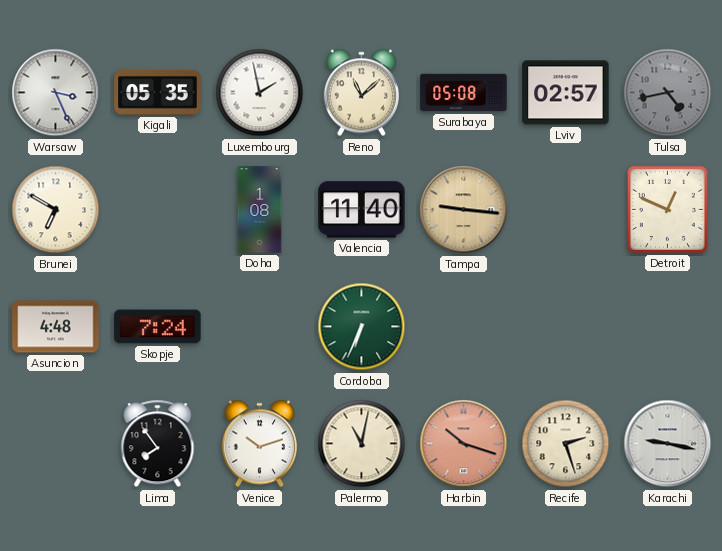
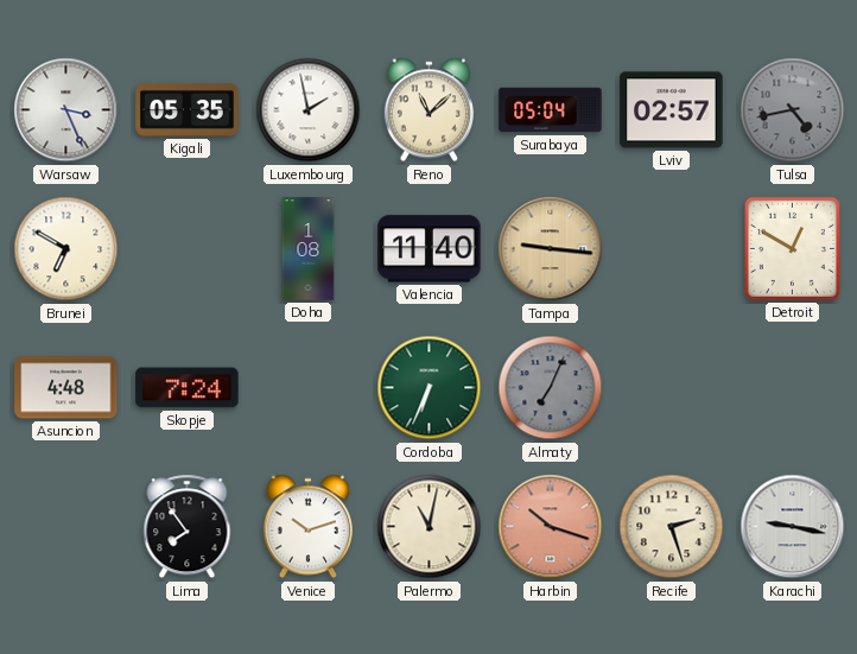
Surabaya: 05:08 -> 05:04
Detroit: 12:49 -> 12:50
Almaty: none -> 7:04
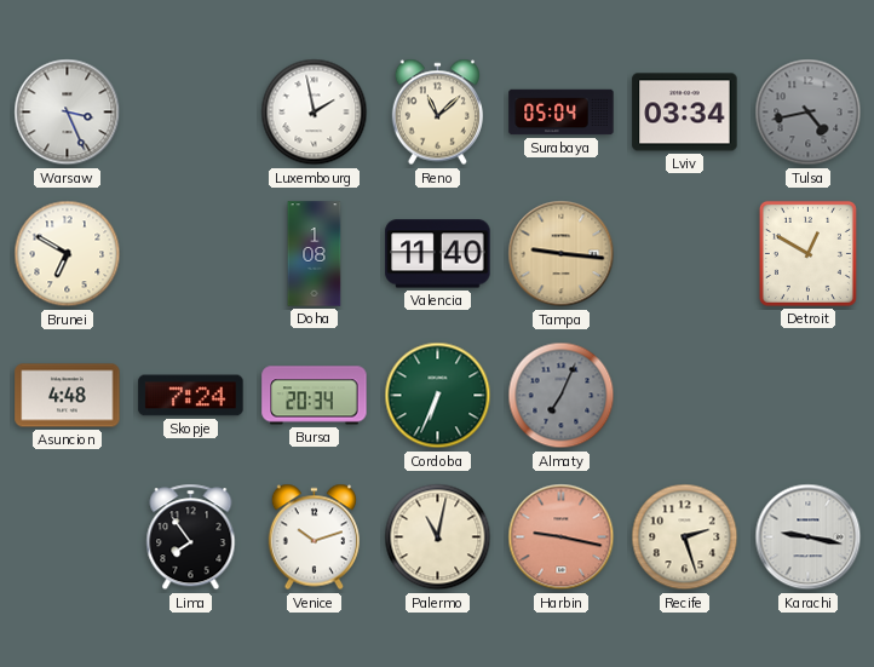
Kigali: 05:35 -> none
Lviv: 02:57 -> 03:34
Bursa: none -> 20:34
Harbin: 10:18 -> 9:17
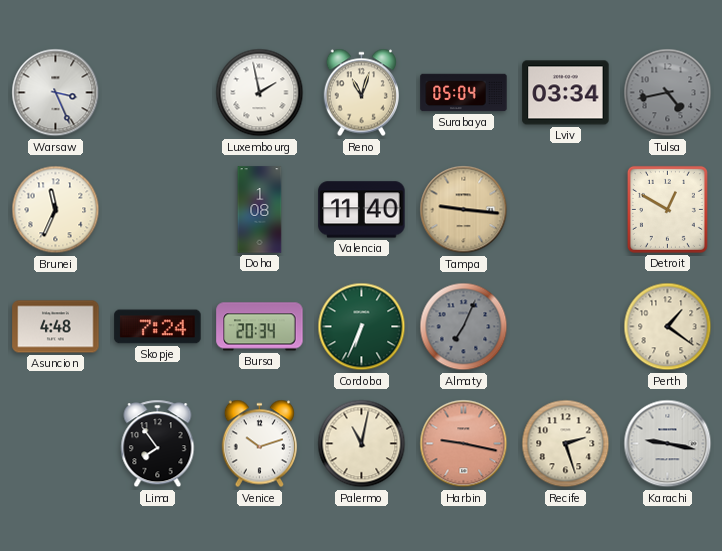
Reno: 11:08 -> 11:03
Brunei: 6:50 -> 11:34
Perth: none -> 1:21
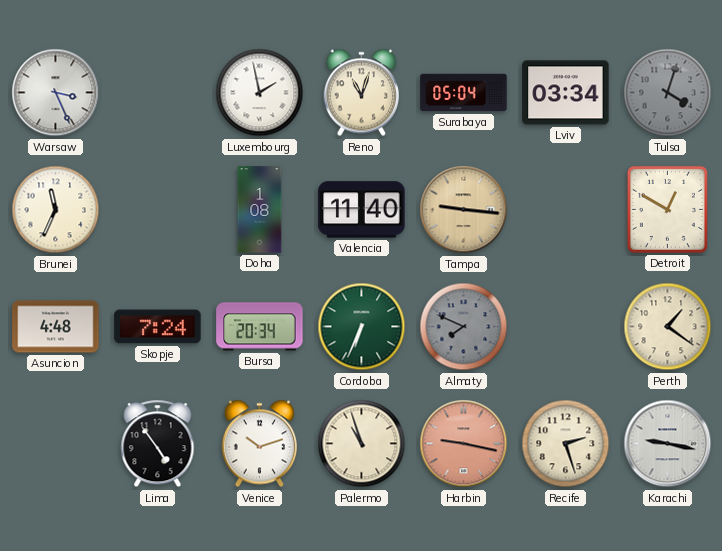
Tulsa: 4:43 -> 4:03
Almaty: 7:04 -> 7:49
Lima: 7:54 -> 4:54
Palermo: 11:02 -> 10:57
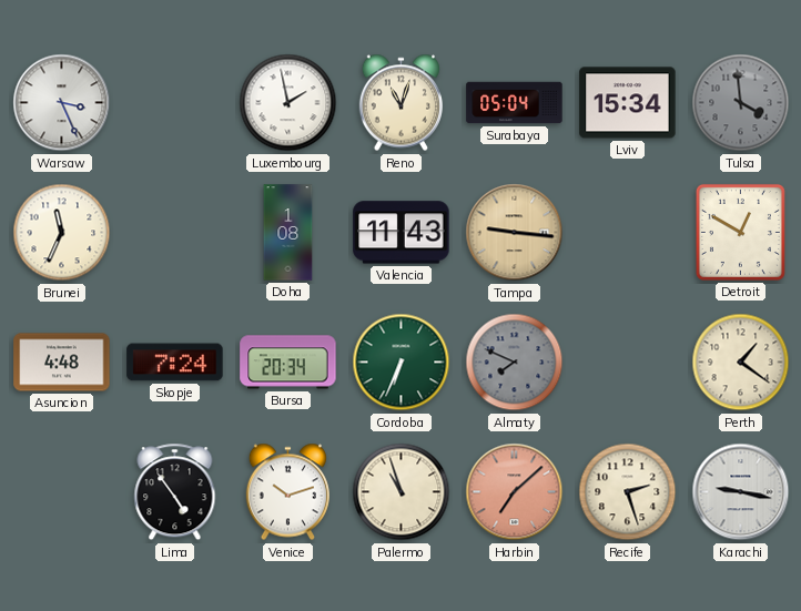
Lviv: 03:34 -> 15:34
Tulsa: 4:03 -> 3:59
Valencia: 11:40 -> 11:43
Harbin: 9:17 -> 7:08
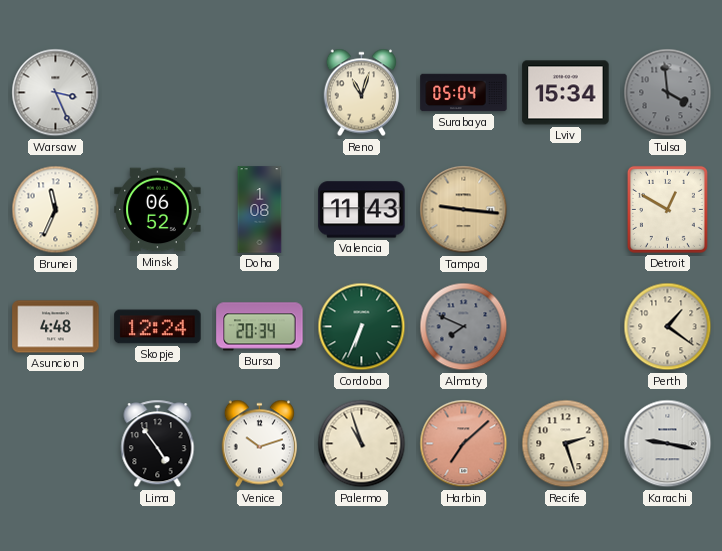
Luxembourg: 1:58 -> none
Minsk: none -> 06:52
Skopje: 7:24 -> 12:24
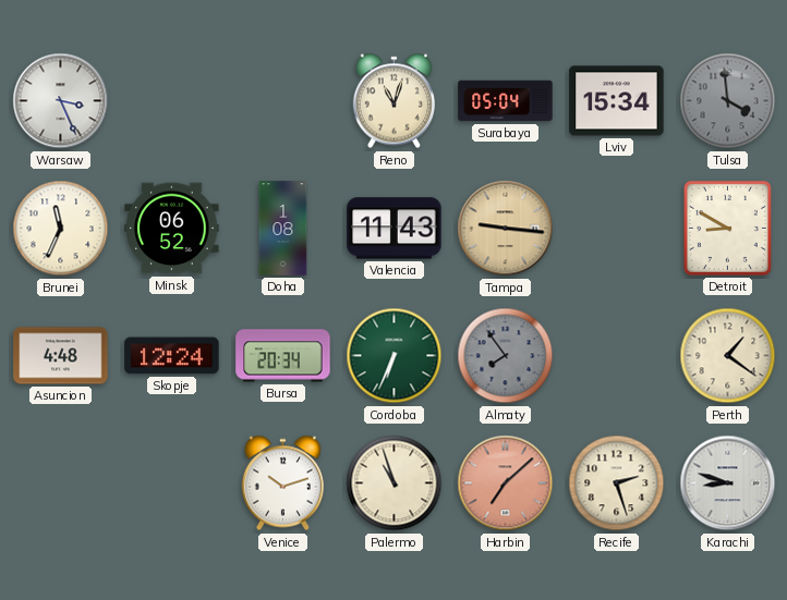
Detroit: 12:50 -> 8:50
Almaty: 7:49 -> 7:54
Lima: 4:54 -> none
Karachi: 9:17 -> 8:48
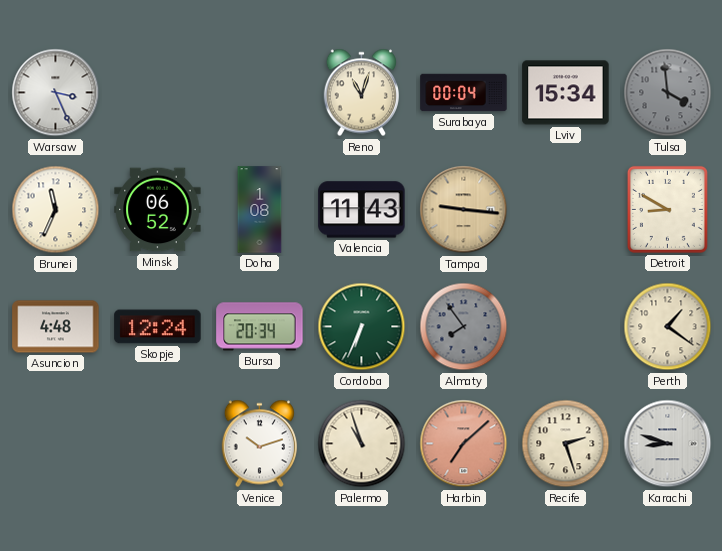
Surabaya: 05:04 -> 00:04
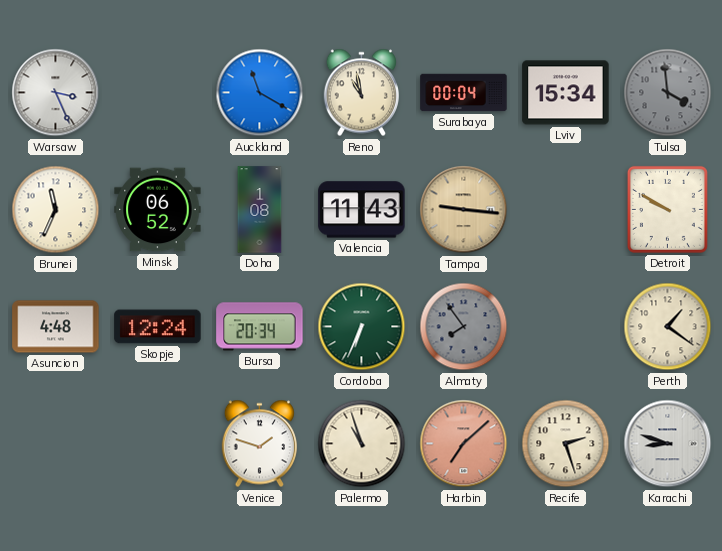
Auckland: none -> 11:20
Reno: 11:03 -> 10:58
Detroit: 8:50 -> 9:50
Venice: 10:12 -> 1:48
